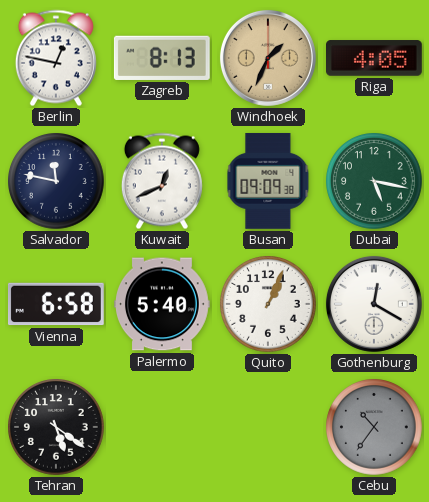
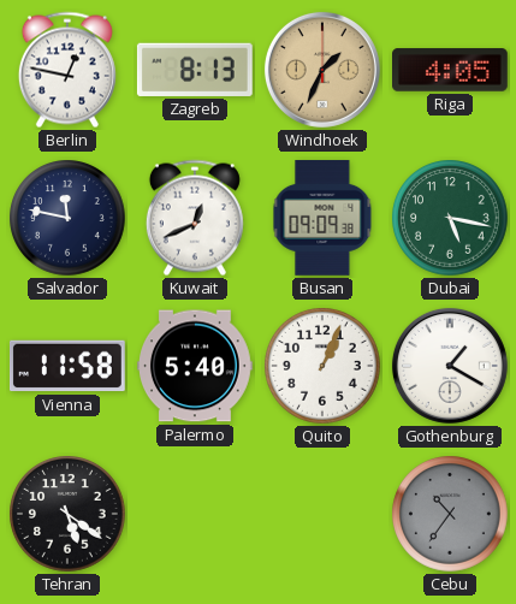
Vienna: 6:58 -> 11:58
Gothenburg: 12:20 -> 1:20
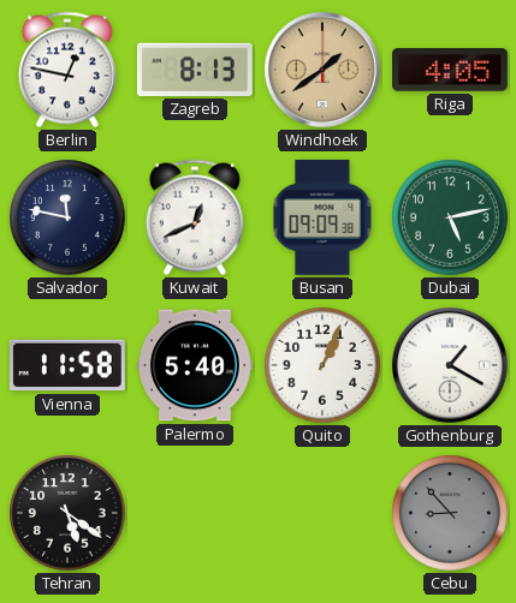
Windhoek: 1:34 -> 1:39
Dubai: 5:17 -> 5:13
Cebu: 10:36 -> 8:53
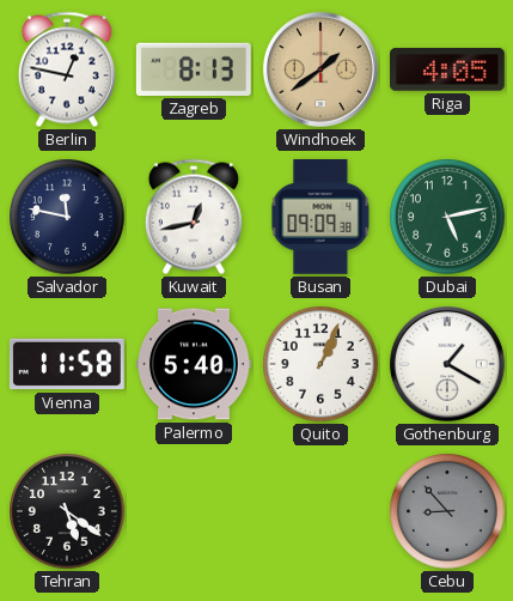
Kuwait: 12:41 -> 12:43
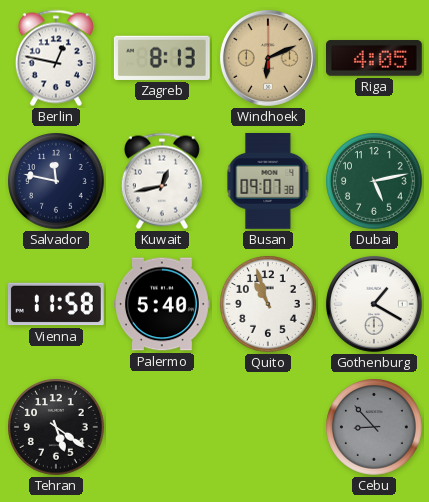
Windhoek: 1:39 -> 6:11
Busan: 09:09 -> 09:07
Quito: 1:04 -> 10:57
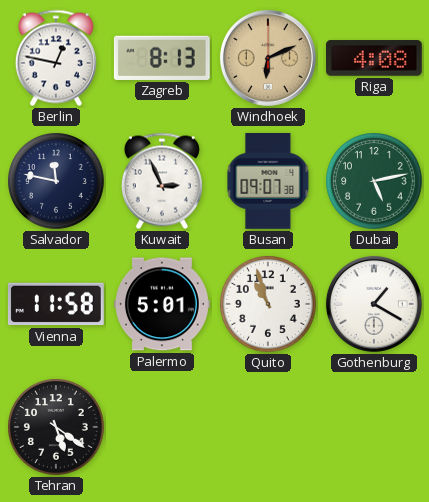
Riga: 4:05 -> 4:08
Kuwait: 12:43 -> 2:56
Palermo: 5:40 -> 5:01
Cebu: 8:53 -> none
